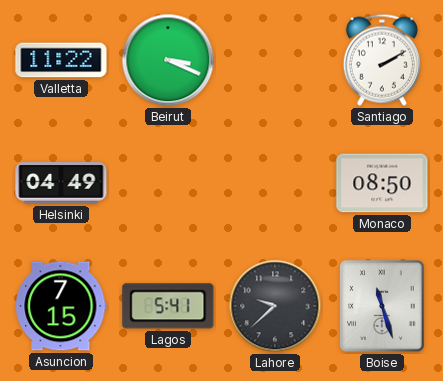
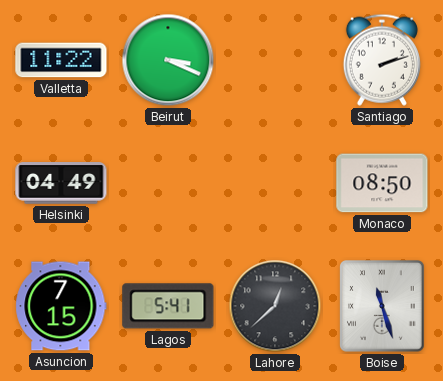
Santiago: 2:10 -> 2:12
Lahore: 9:38 -> 12:38
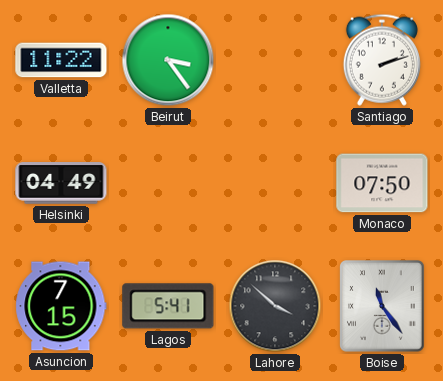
Beirut: 3:19 -> 3:24
Monaco: 08:50 -> 07:50
Lahore: 12:38 -> 3:52
Boise: 11:27 -> 11:24
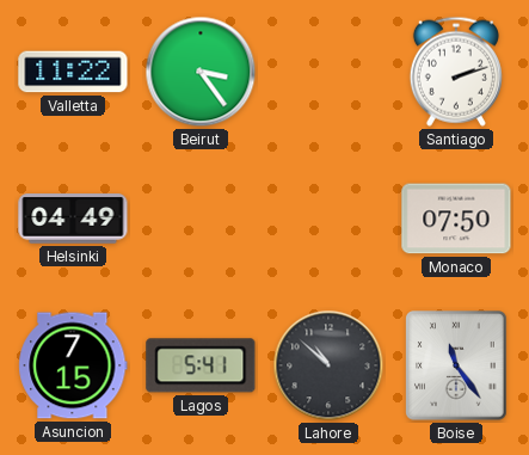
Lahore: 3:52 -> 10:52
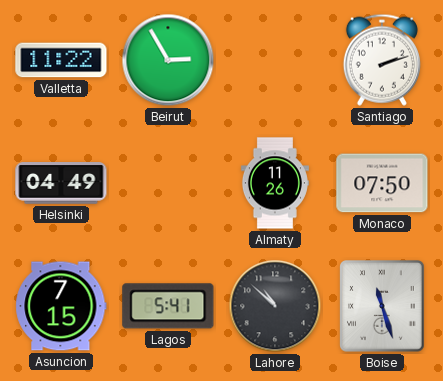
Beirut: 3:24 -> 2:55
Almaty: none -> 11:26
Boise: 11:24 -> 11:27
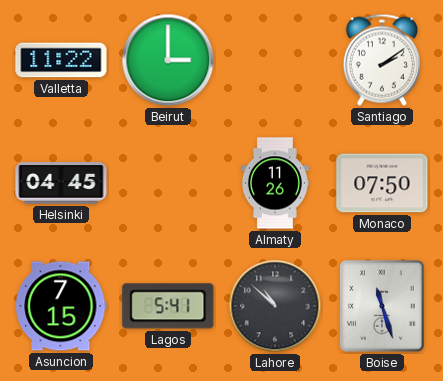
Beirut: 2:55 -> 3:00
Santiago: 2:12 -> 2:09
Helsinki: 04:49 -> 04:45
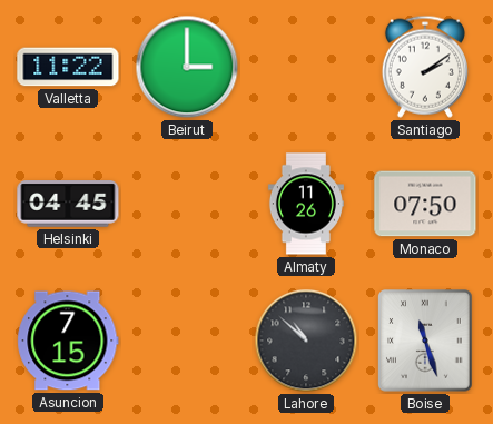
Lagos: 5:41 -> none
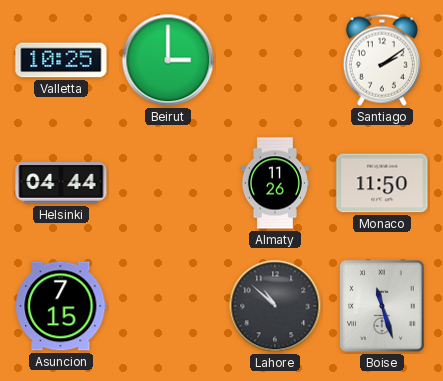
Valletta: 11:22 -> 10:25
Helsinki: 04:45 -> 04:44
Monaco: 07:50 -> 11:50
